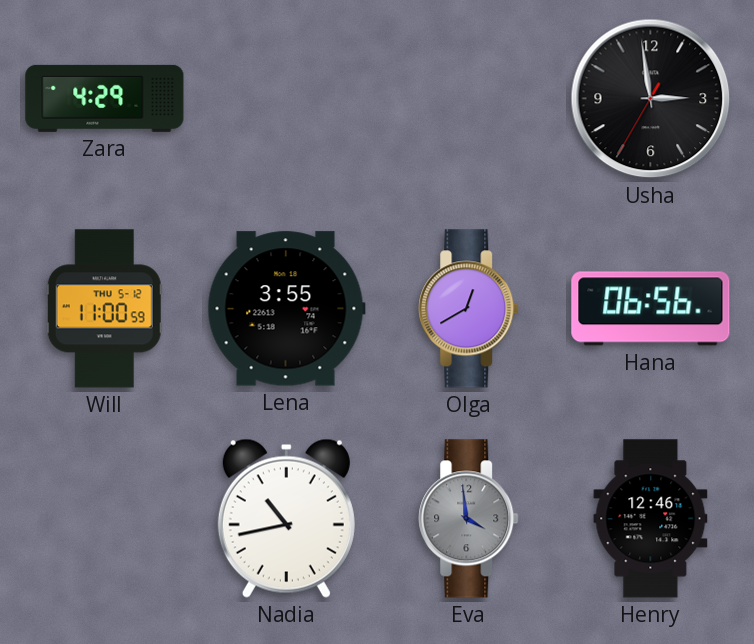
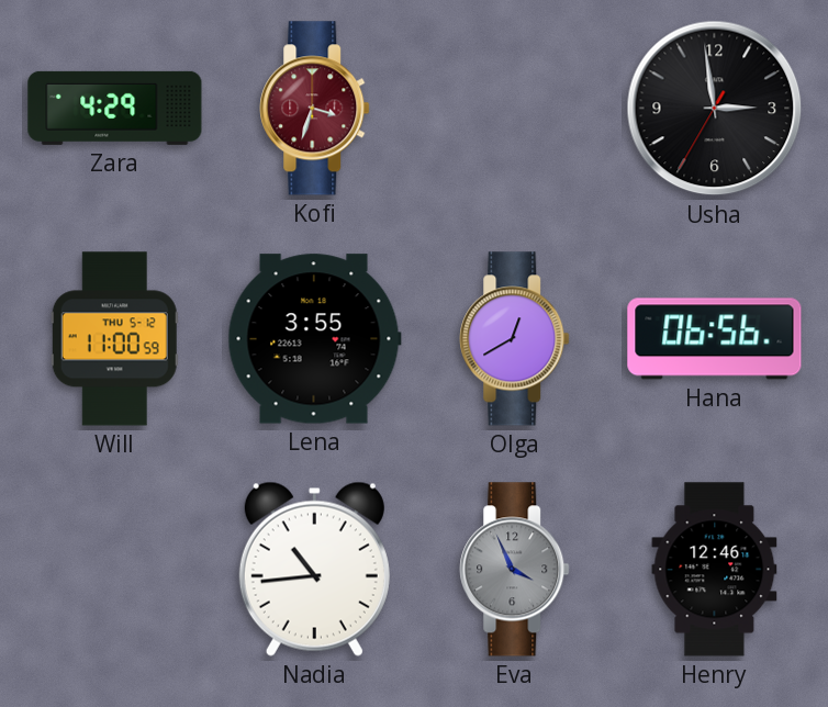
Kofi: none -> 3:33
Nadia: 10:43 -> 10:44
Eva: 3:59 -> 3:56
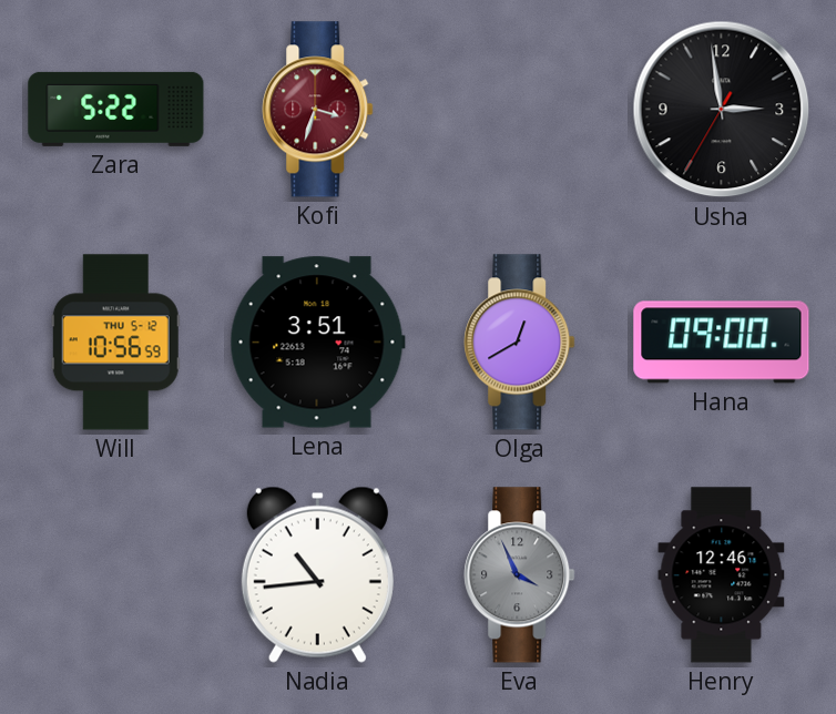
Zara: 4:29 -> 5:22
Will: 11:00 -> 10:56
Lena: 3:55 -> 3:51
Hana: 06:56 -> 09:00
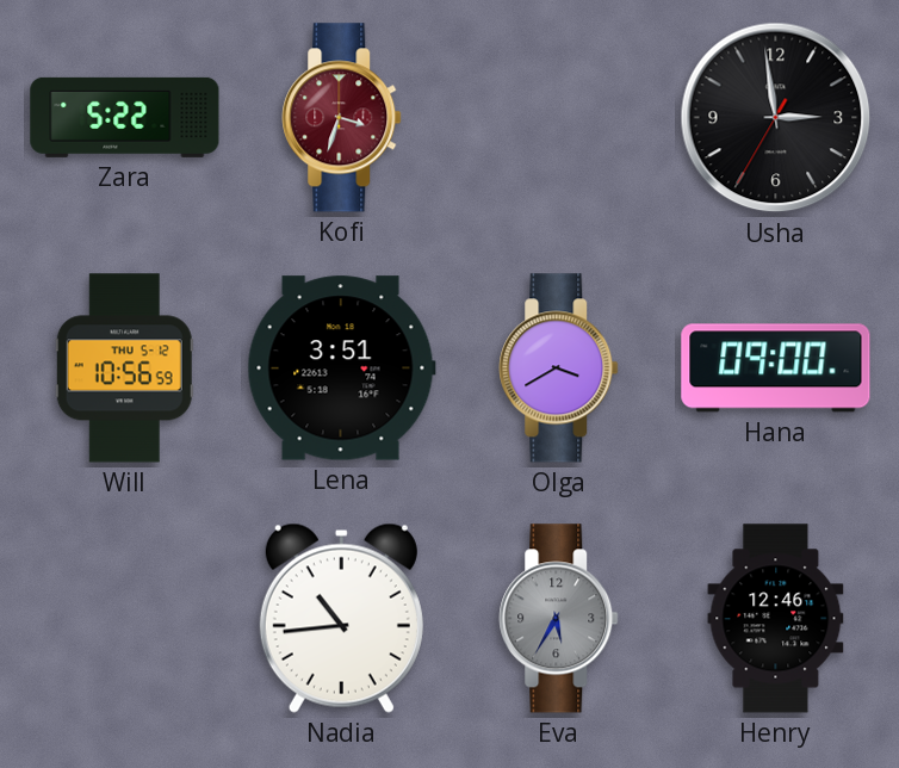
Olga: 12:40 -> 3:40
Eva: 3:56 -> 5:35
